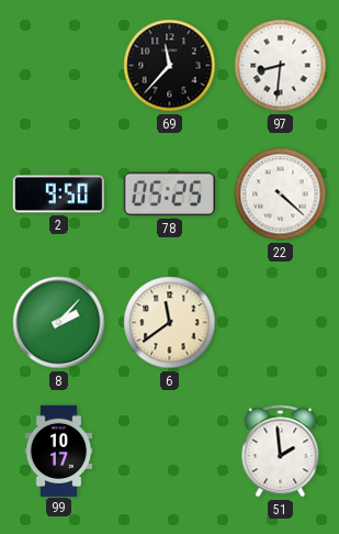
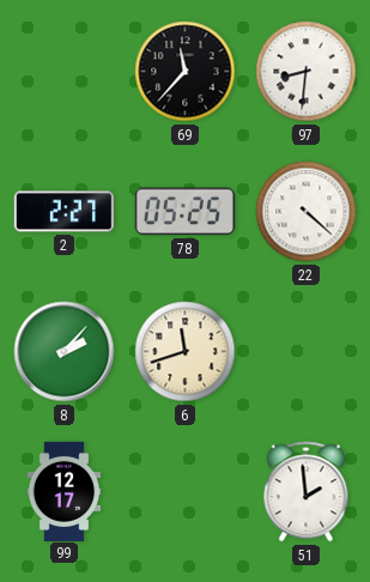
2: 9:50 -> 2:27
6: 11:39 -> 11:42
99: 10:17 -> 12:17
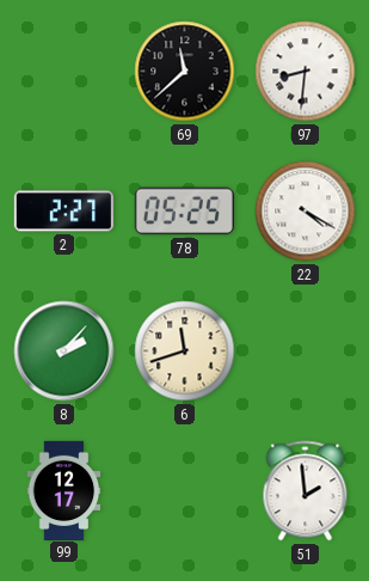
69: 11:37 -> 11:38
22: 4:22 -> 4:20
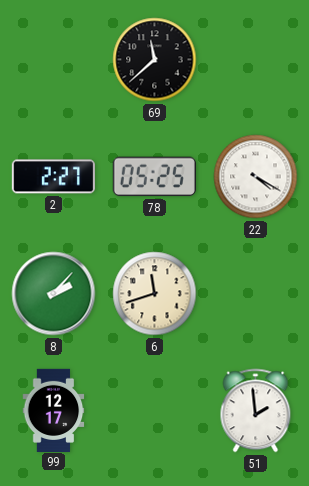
97: 8:31 -> none
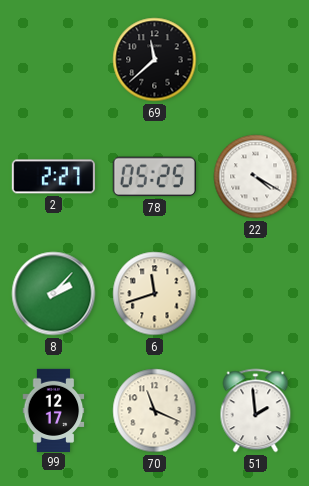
70: none -> 11:19
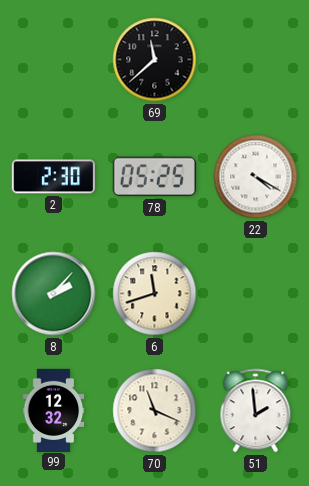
2: 2:27 -> 2:30
99: 12:17 -> 12:32
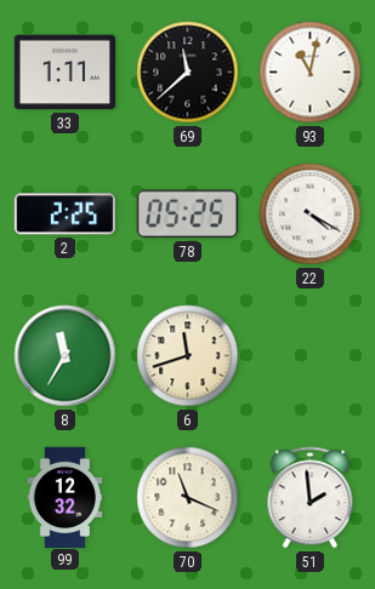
33: none -> 1:11
93: none -> 11:02
2: 2:30 -> 2:25
8: 2:07 -> 11:35
